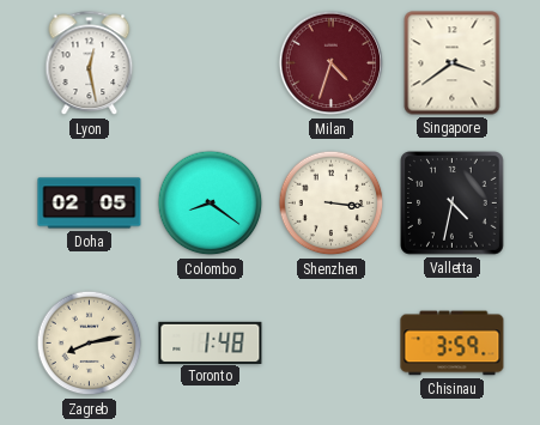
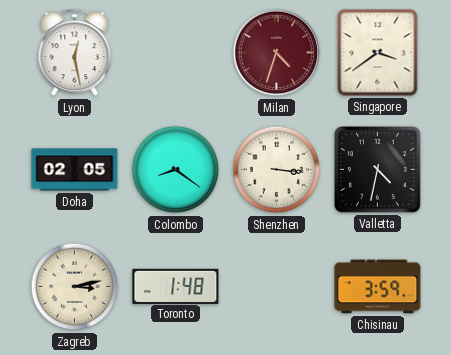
Zagreb: 8:13 -> 3:13
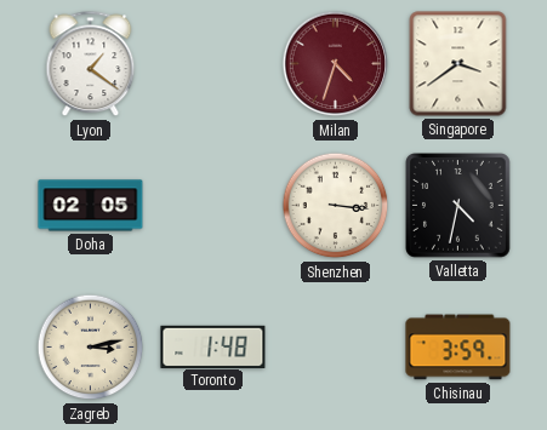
Lyon: 12:28 -> 1:21
Colombo: 8:21 -> none
